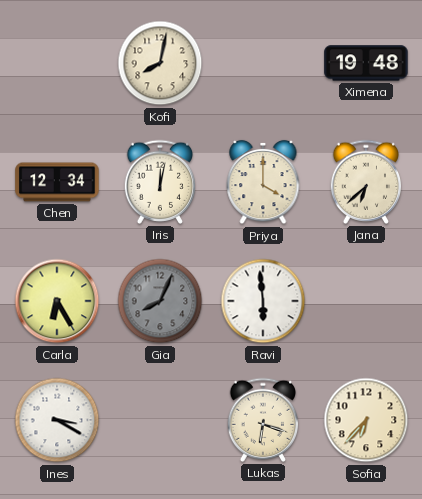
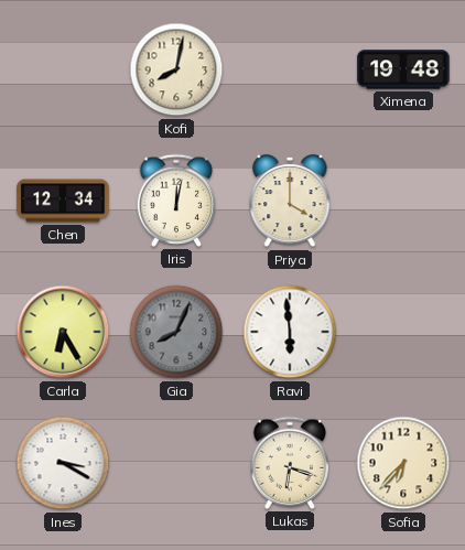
Jana: 6:38 -> none
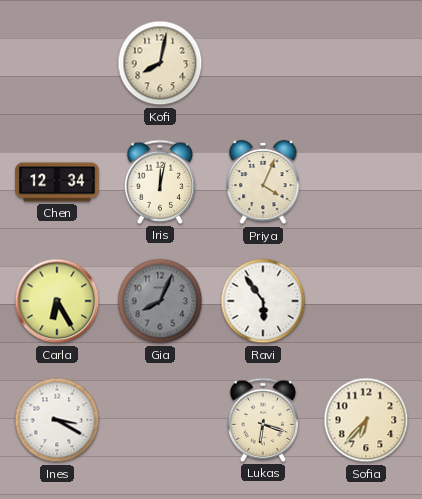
Ximena: 19:48 -> none
Priya: 4:00 -> 4:04
Ravi: 5:59 -> 5:54
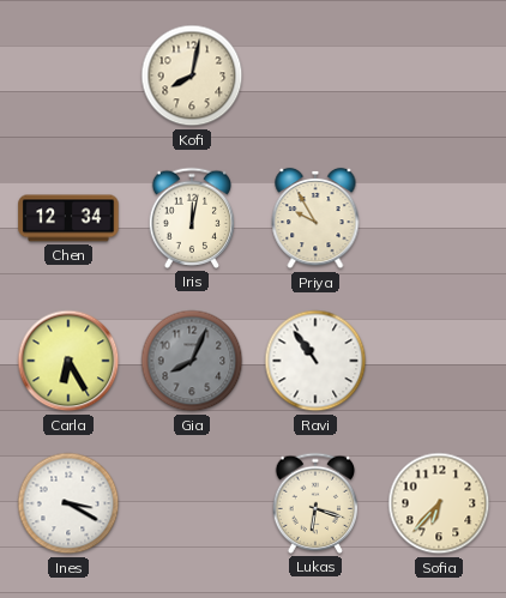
Priya: 4:04 -> 9:55
Ravi: 5:54 -> 10:54
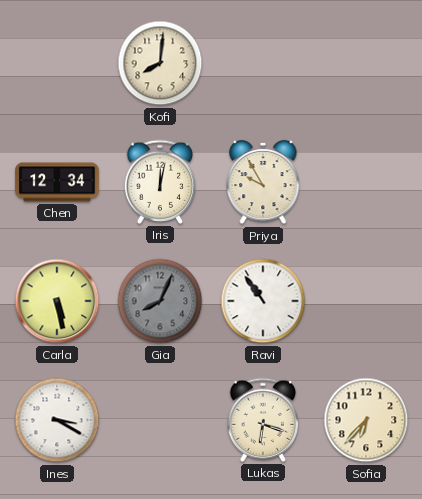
Kofi: 8:02 -> 8:01
Carla: 6:25 -> 5:28
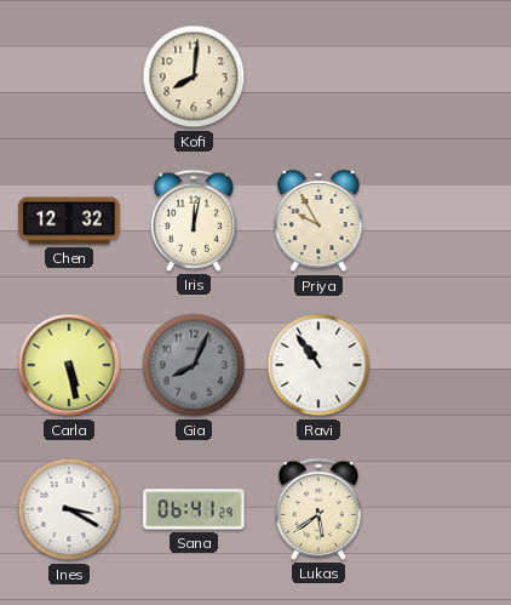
Chen: 12:34 -> 12:32
Sana: none -> 06:41
Lukas: 6:18 -> 5:39
Sofia: 6:37 -> none
